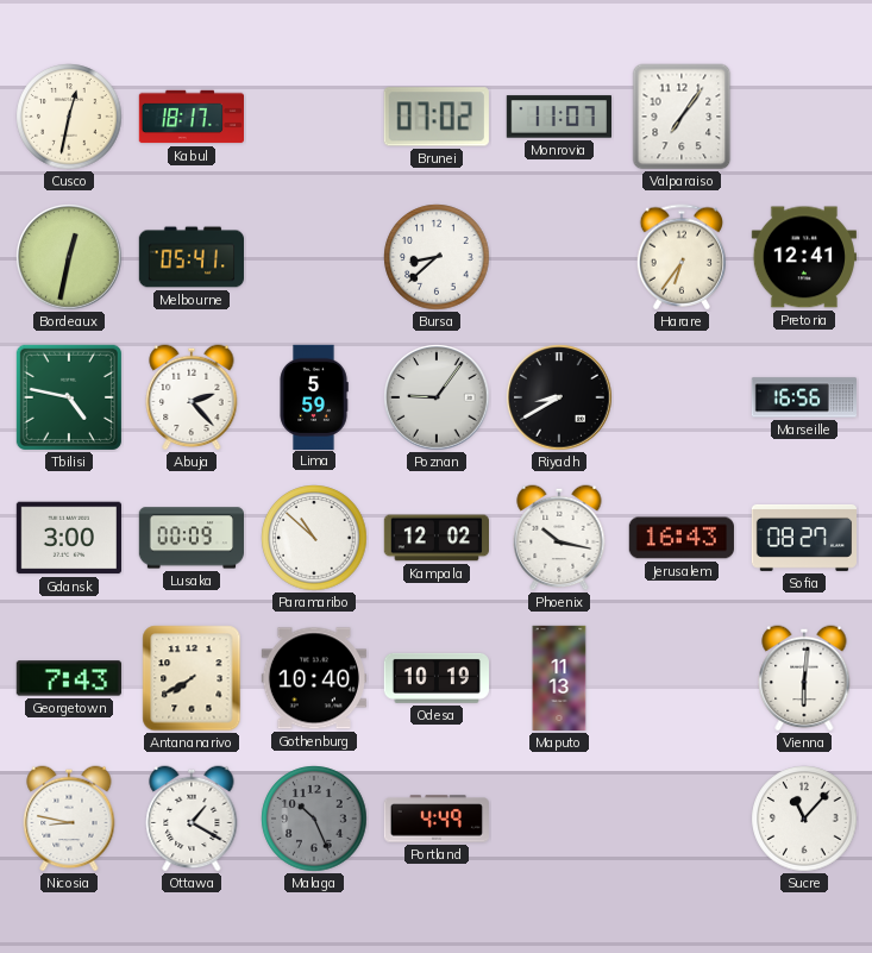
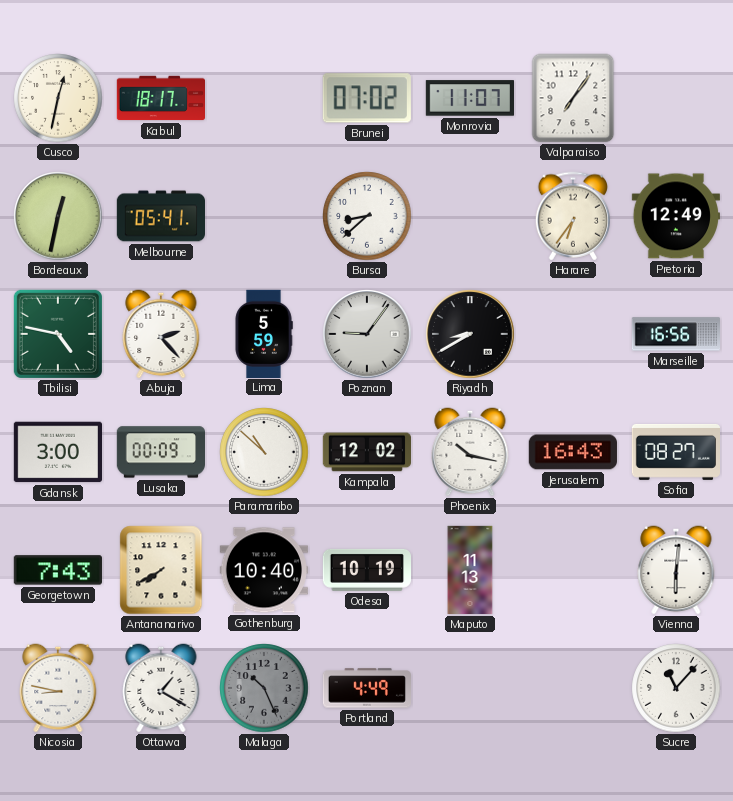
Pretoria: 12:41 -> 12:49
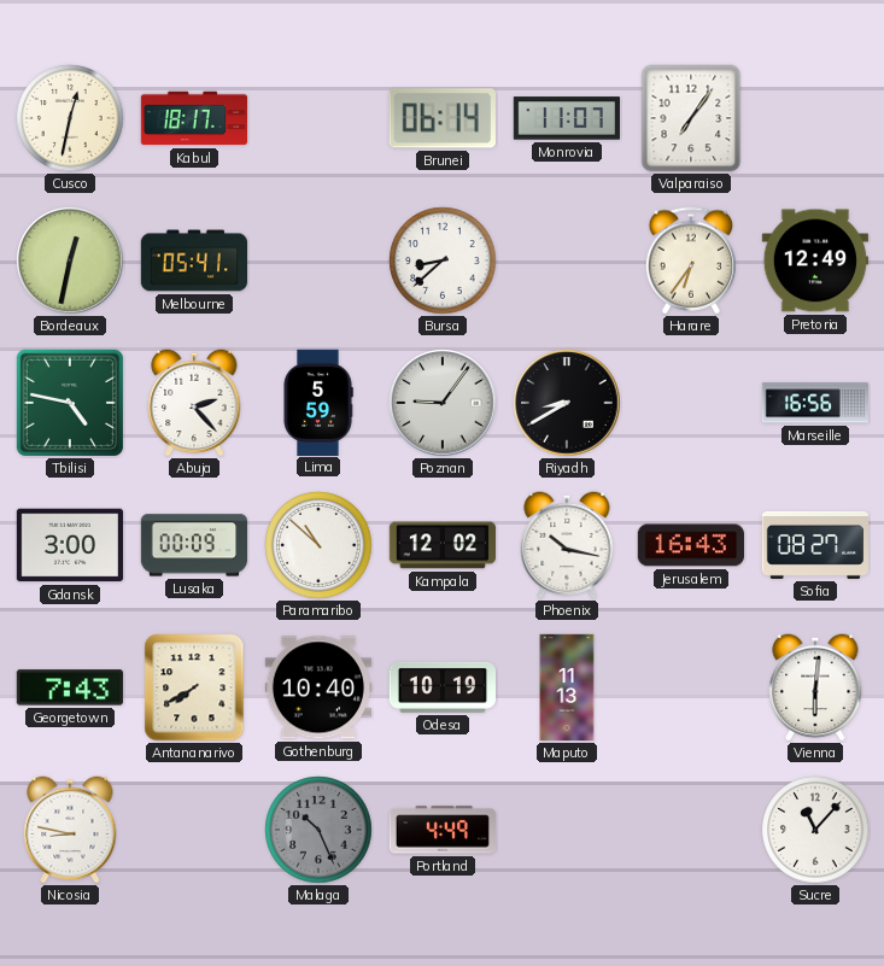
Brunei: 07:02 -> 06:14
Ottawa: 1:20 -> none
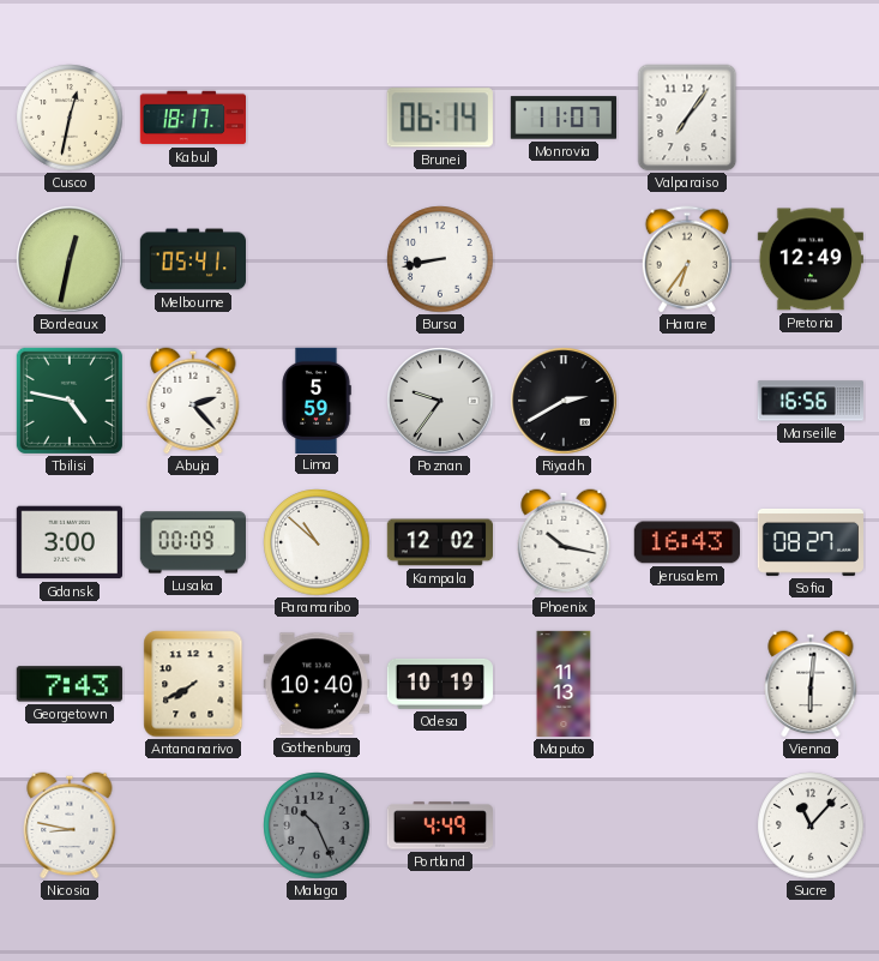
Bursa: 8:38 -> 8:43
Poznan: 9:06 -> 9:36
Riyadh: 8:40 -> 2:40
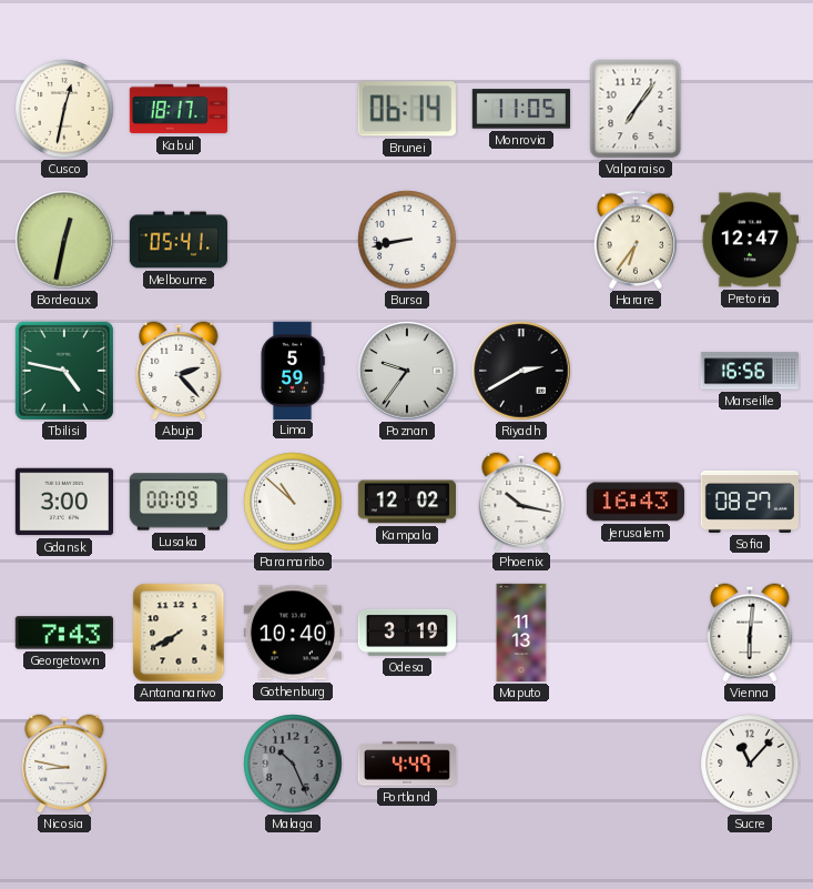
Monrovia: 11:07 -> 11:05
Pretoria: 12:49 -> 12:47
Odesa: 10:19 -> 3:19
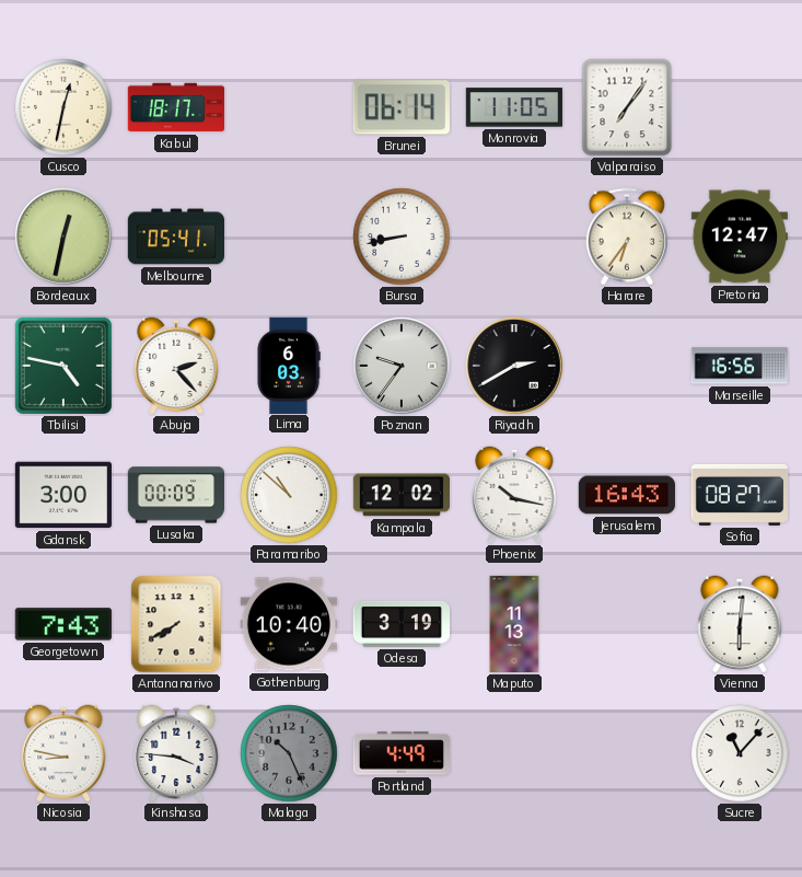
Lima: 5:59 -> 6:03
Kinshasa: none -> 3:46
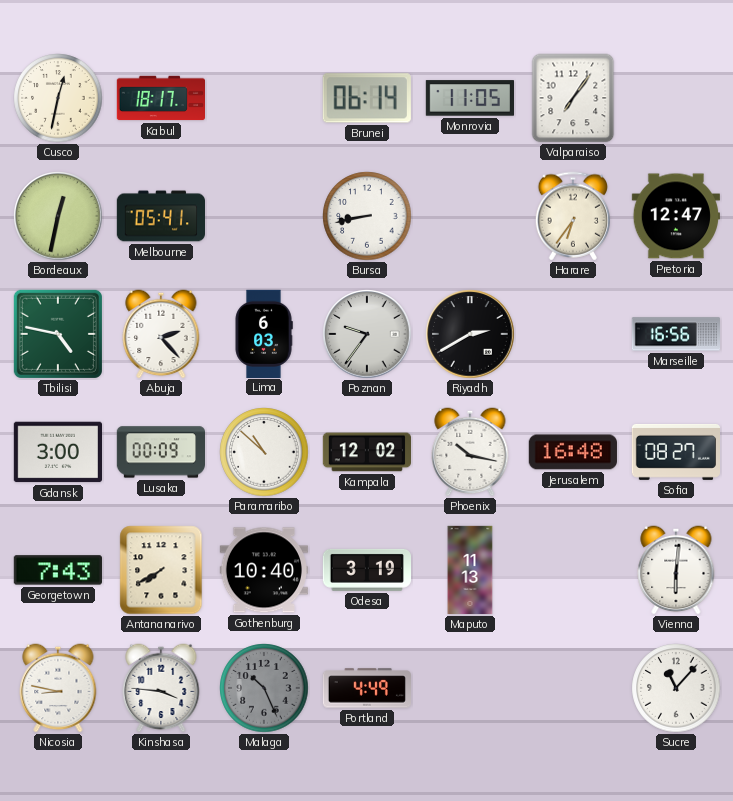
Jerusalem: 16:43 -> 16:48
